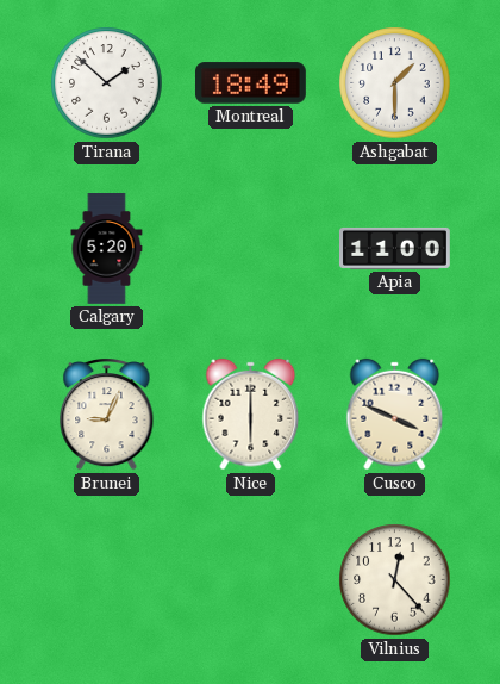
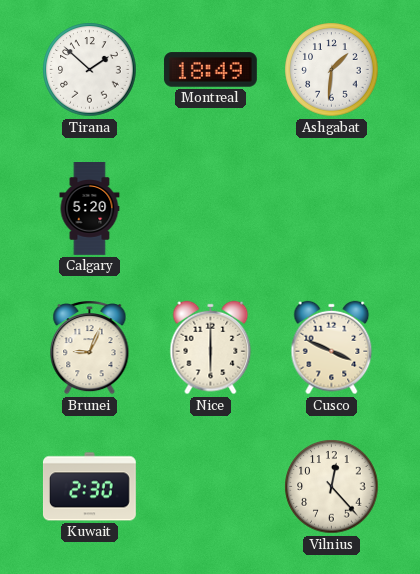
Ashgabat: 1:30 -> 1:31
Apia: 11:00 -> none
Kuwait: none -> 2:30
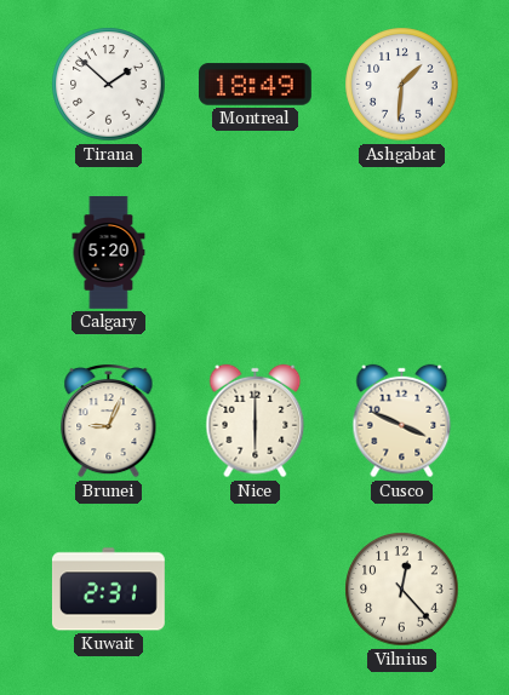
Kuwait: 2:30 -> 2:31
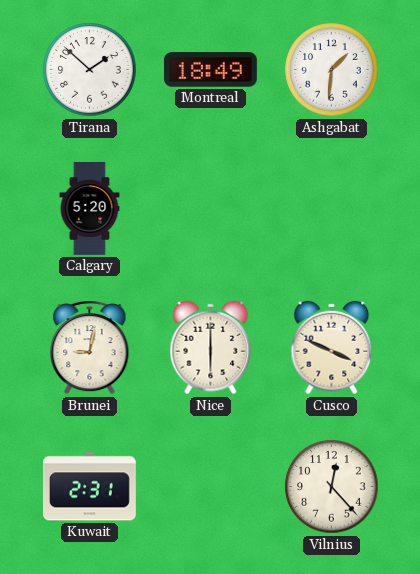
Brunei: 9:04 -> 9:02
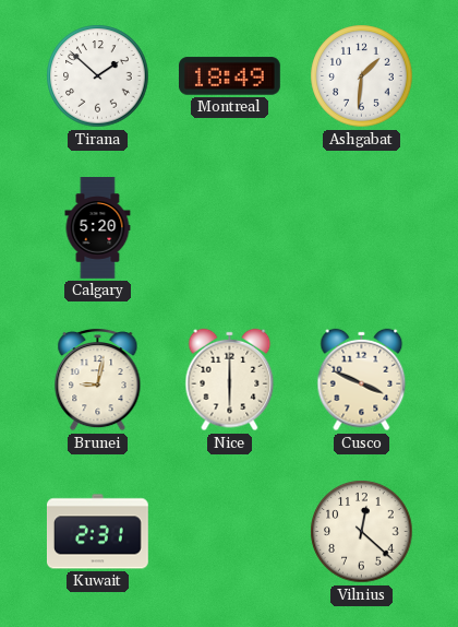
Vilnius: 12:23 -> 12:22
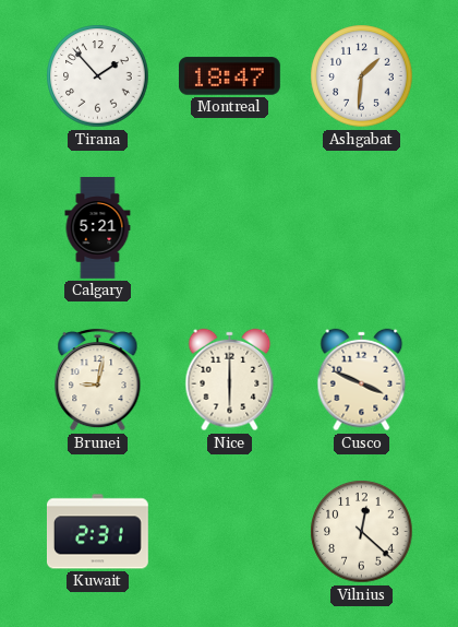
Tirana: 1:52 -> 1:53
Montreal: 18:49 -> 18:47
Calgary: 5:20 -> 5:21
